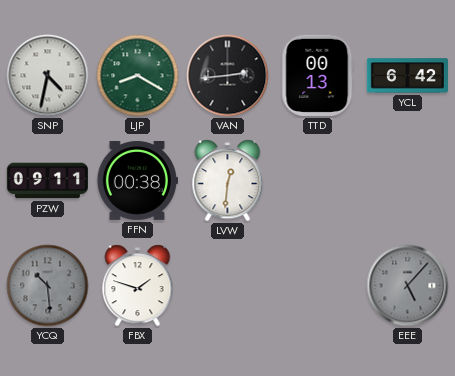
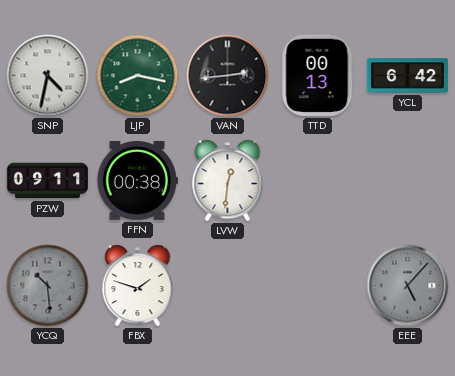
LJP: 8:20 -> 8:17
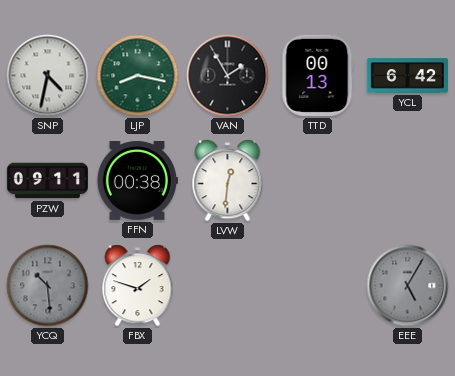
VAN: 2:44 -> 1:55
EEE: 5:07 -> 5:05
